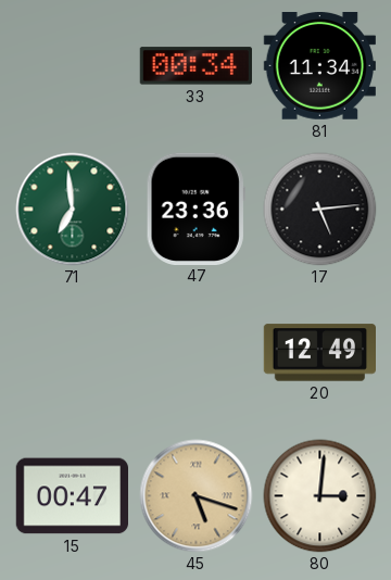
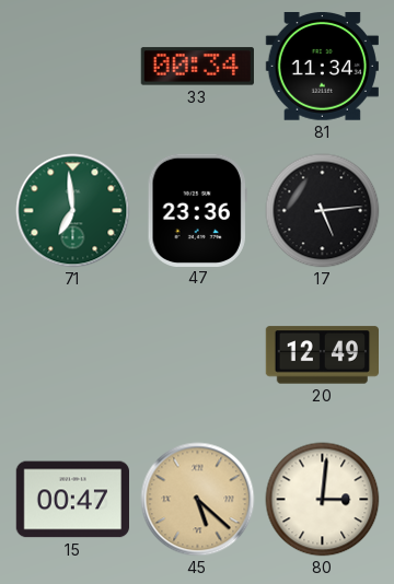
45: 5:18 -> 5:22
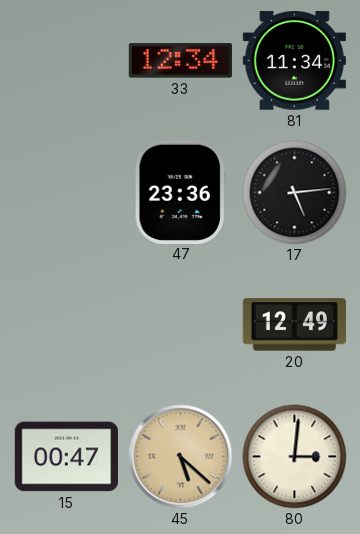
33: 00:34 -> 12:34
71: 6:59 -> none
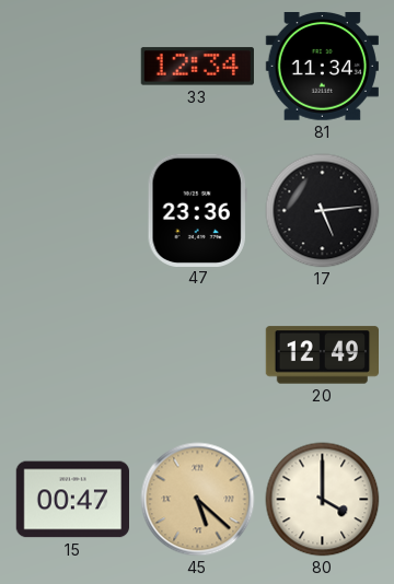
80: 3:01 -> 4:00
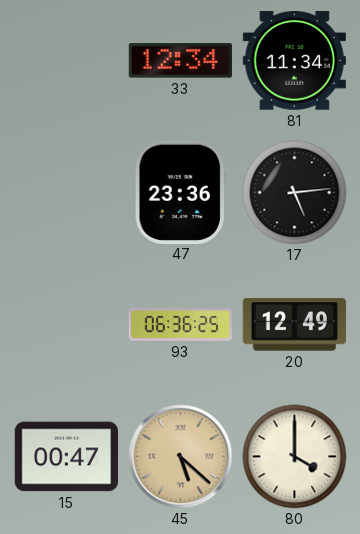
93: none -> 06:36
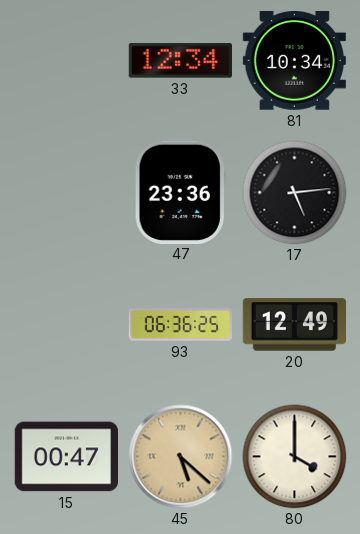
81: 11:34 -> 10:34
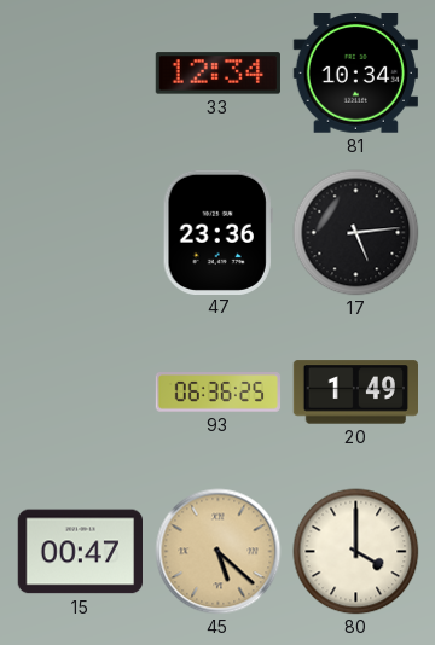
20: 12:49 -> 1:49
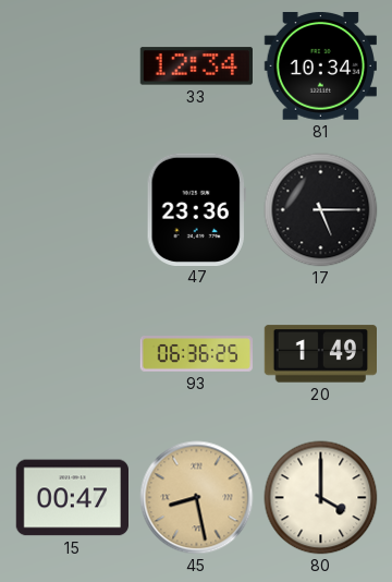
17: 5:14 -> 5:15
45: 5:22 -> 8:28
